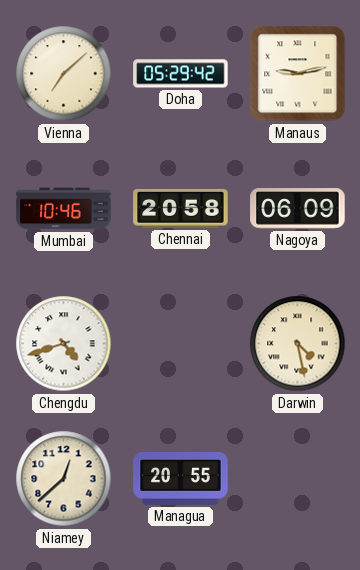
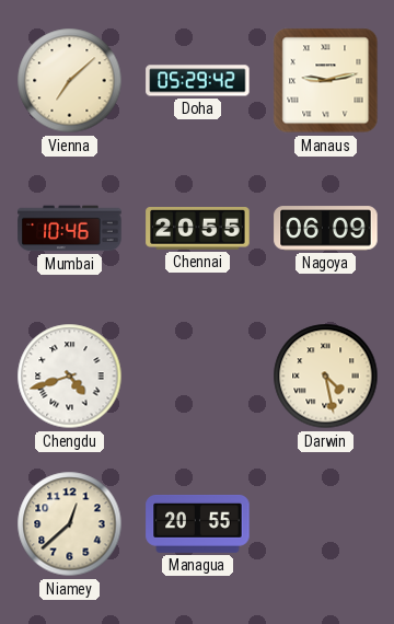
Chennai: 20:58 -> 20:55
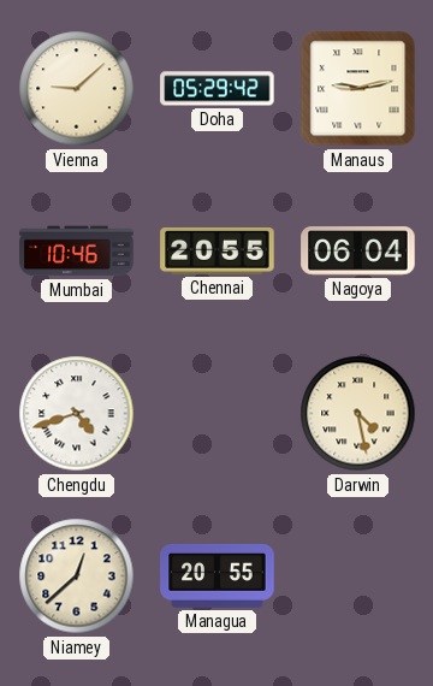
Vienna: 7:08 -> 9:08
Nagoya: 06:09 -> 06:04
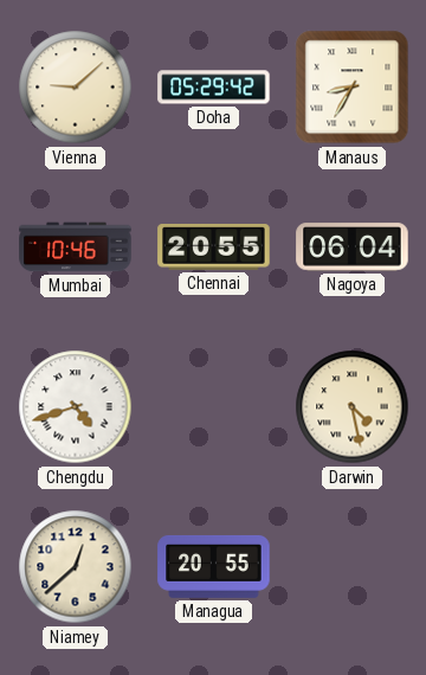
Manaus: 9:13 -> 8:35
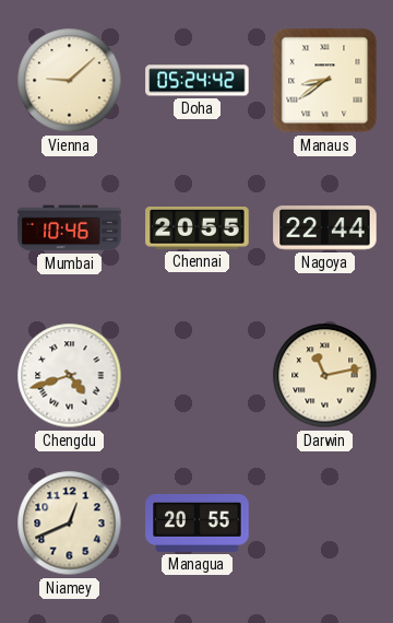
Doha: 05:29 -> 05:24
Manaus: 8:35 -> 8:39
Nagoya: 06:04 -> 22:44
Darwin: 4:28 -> 11:13
Niamey: 12:38 -> 12:41
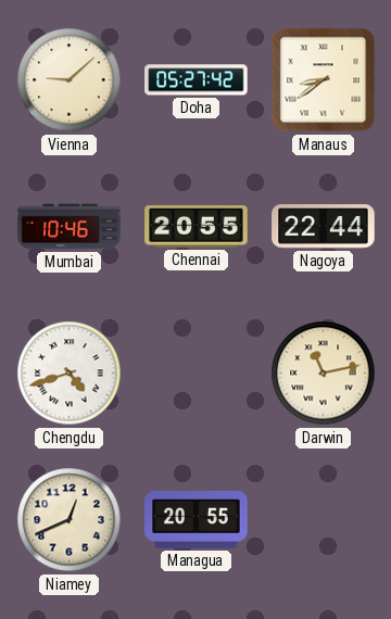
Doha: 05:24 -> 05:27
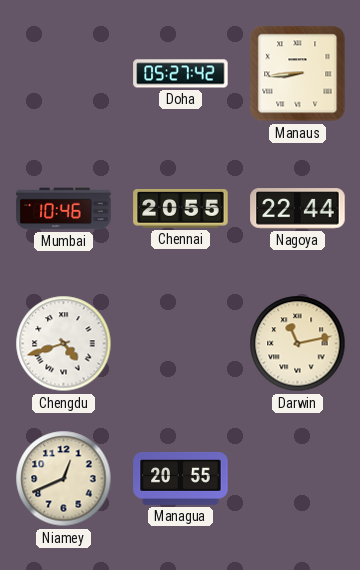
Vienna: 9:08 -> none
Manaus: 8:39 -> 8:44
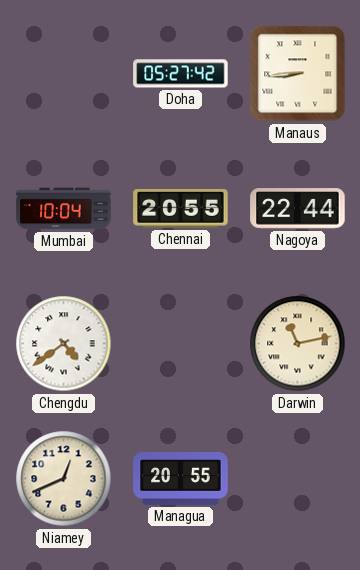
Mumbai: 10:46 -> 10:04
Chengdu: 4:42 -> 4:39
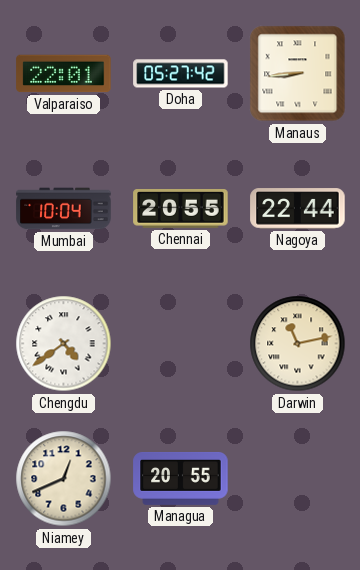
Valparaiso: none -> 22:01
